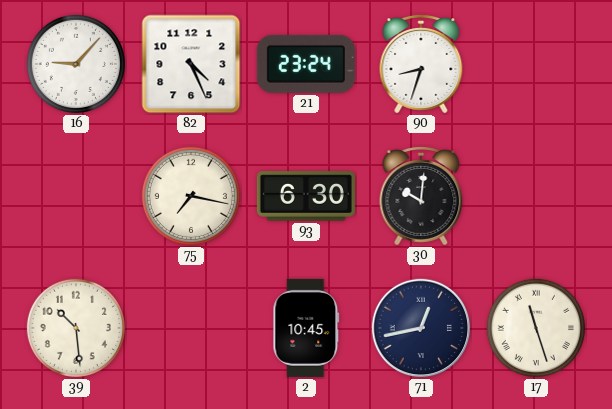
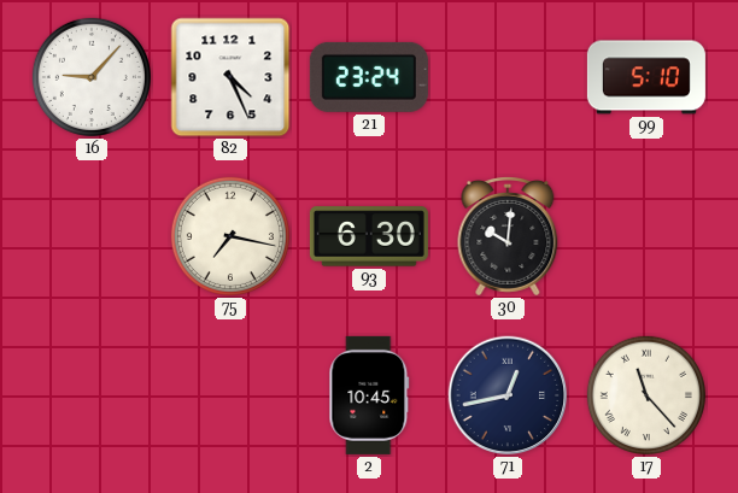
90: 8:33 -> none
99: none -> 5:10
39: 10:29 -> none
17: 11:27 -> 11:23
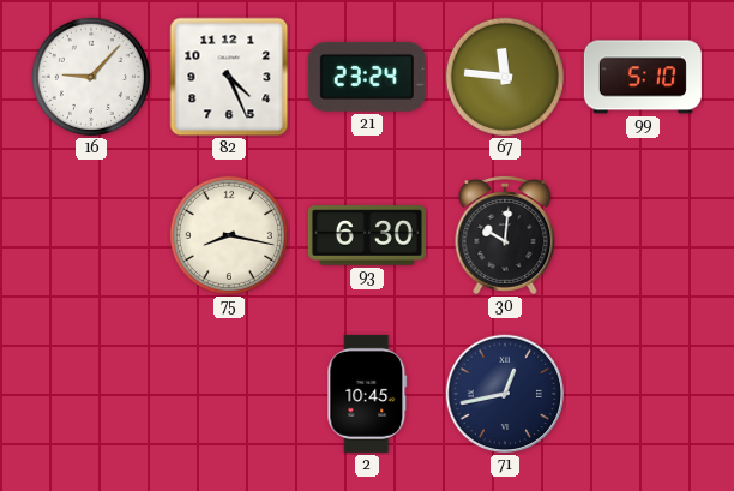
67: none -> 11:46
75: 7:17 -> 8:17
17: 11:23 -> none
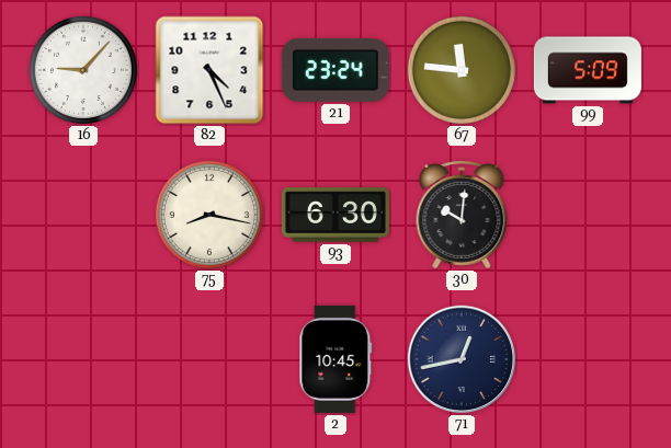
99: 5:10 -> 5:09
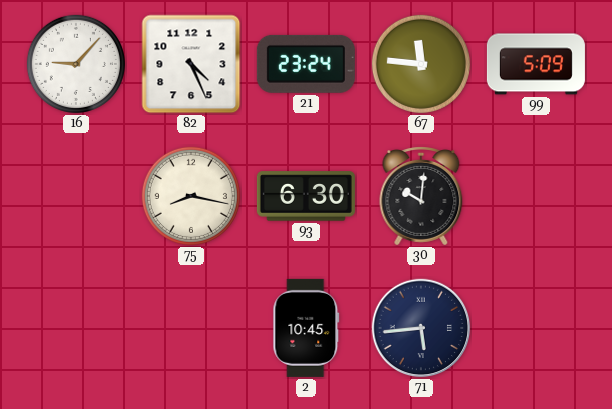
71: 12:43 -> 5:44
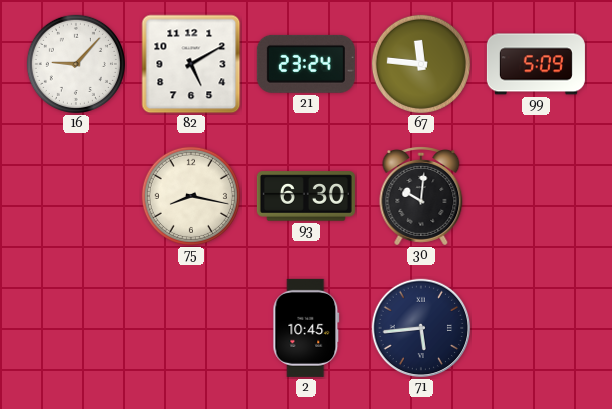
82: 4:26 -> 5:10
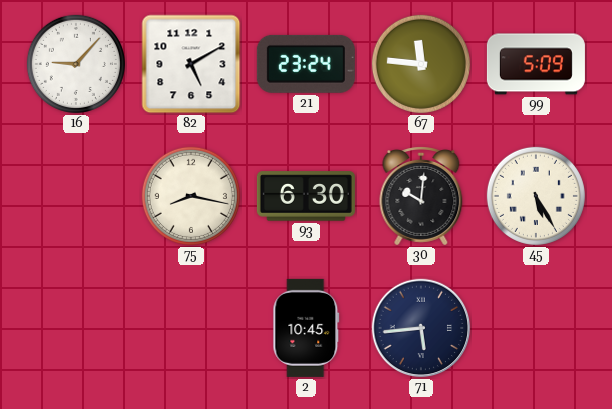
45: none -> 5:25
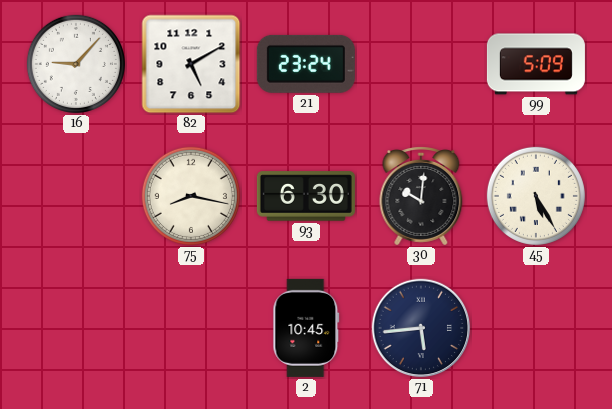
67: 11:46 -> none
